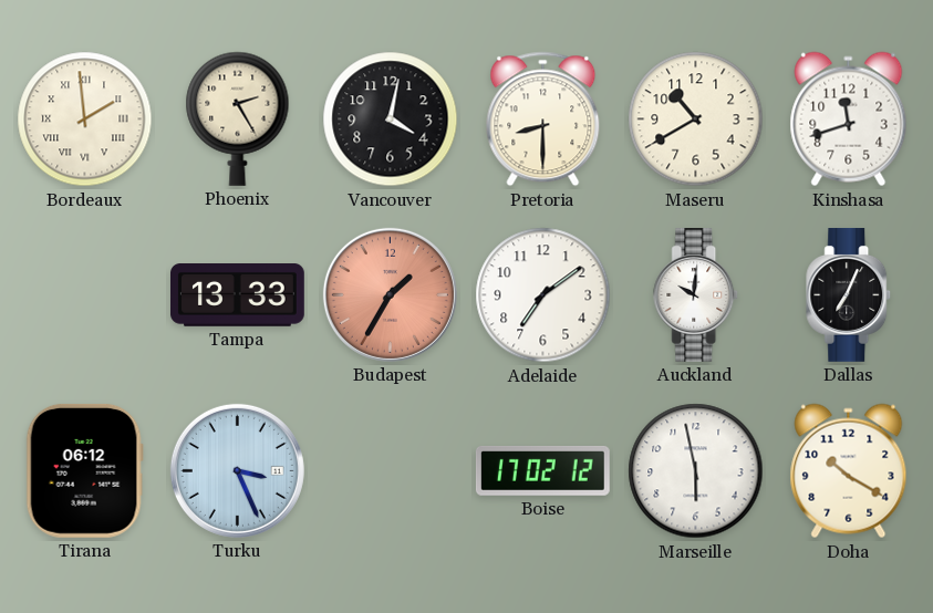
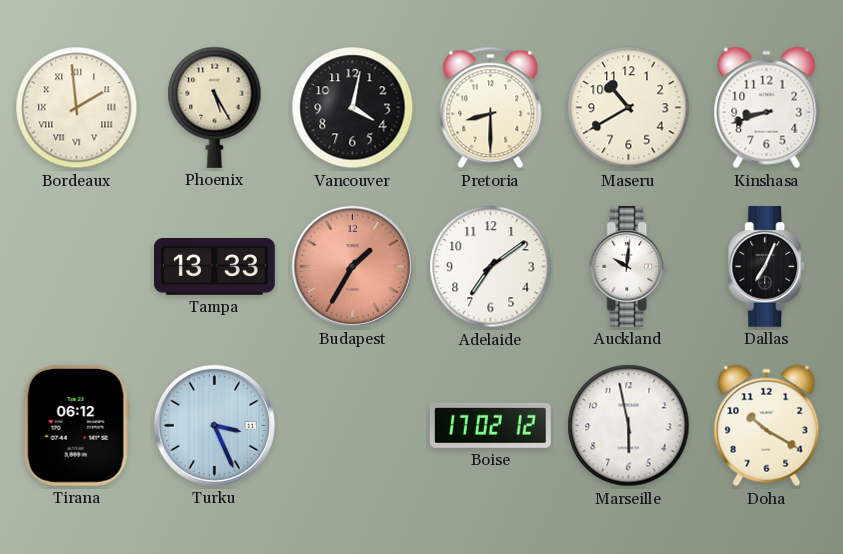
Phoenix: 2:25 -> 5:25
Kinshasa: 11:42 -> 8:42
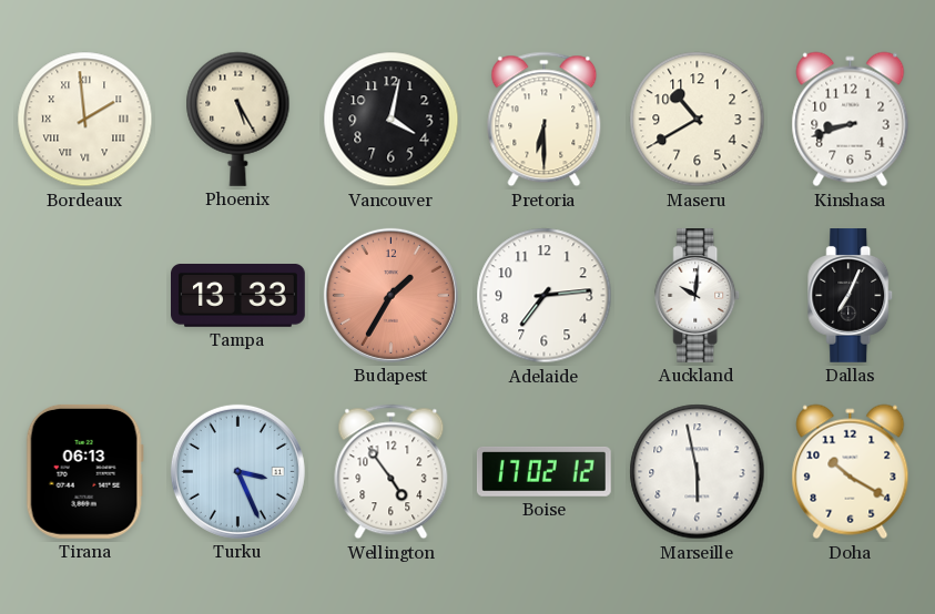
Pretoria: 8:30 -> 6:30
Adelaide: 7:09 -> 7:14
Tirana: 06:12 -> 06:13
Wellington: none -> 4:54
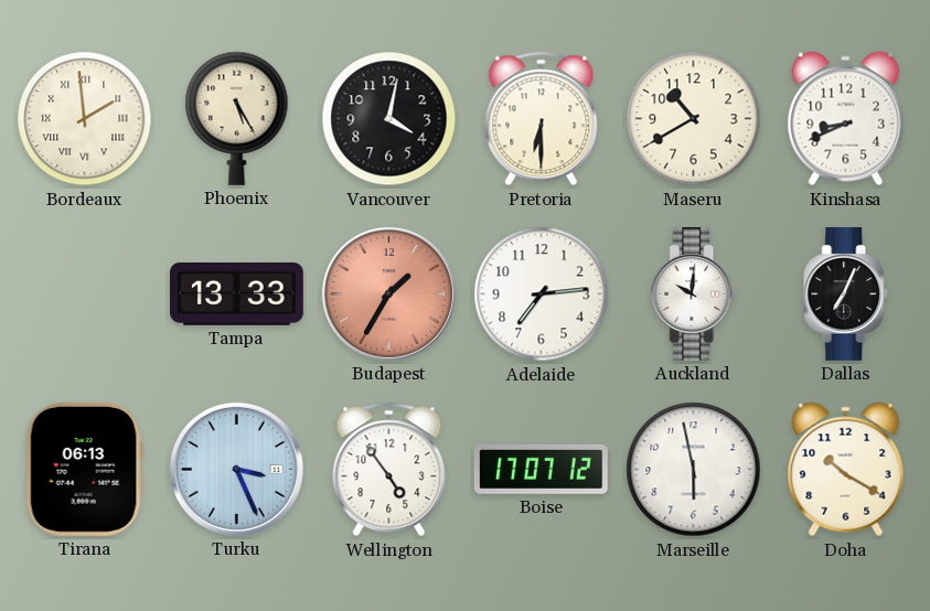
Kinshasa: 8:42 -> 8:41
Boise: 17:02 -> 17:07
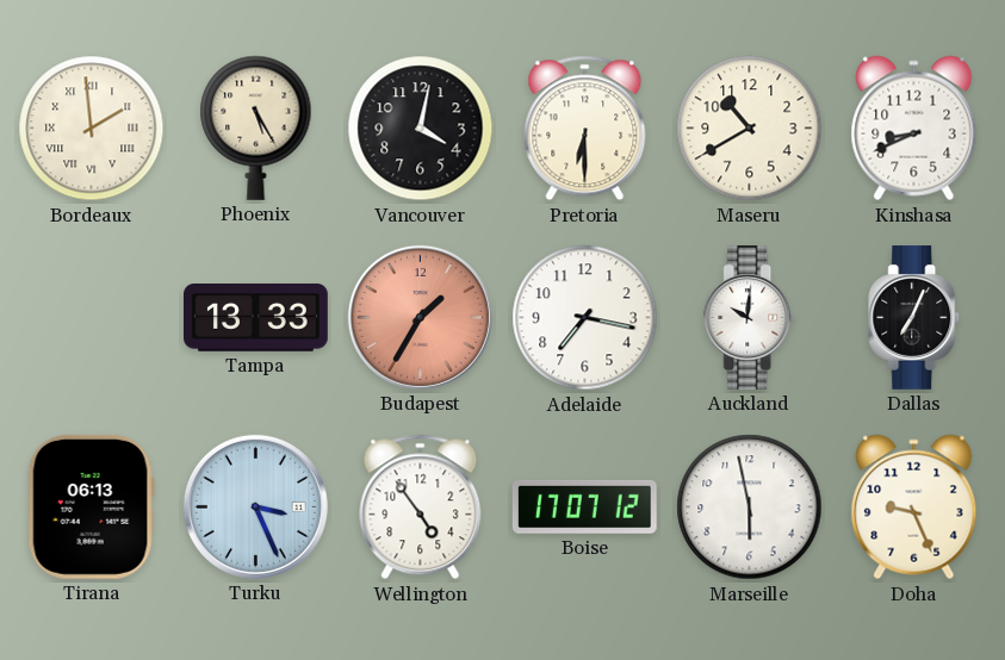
Adelaide: 7:14 -> 7:17
Doha: 10:20 -> 9:26
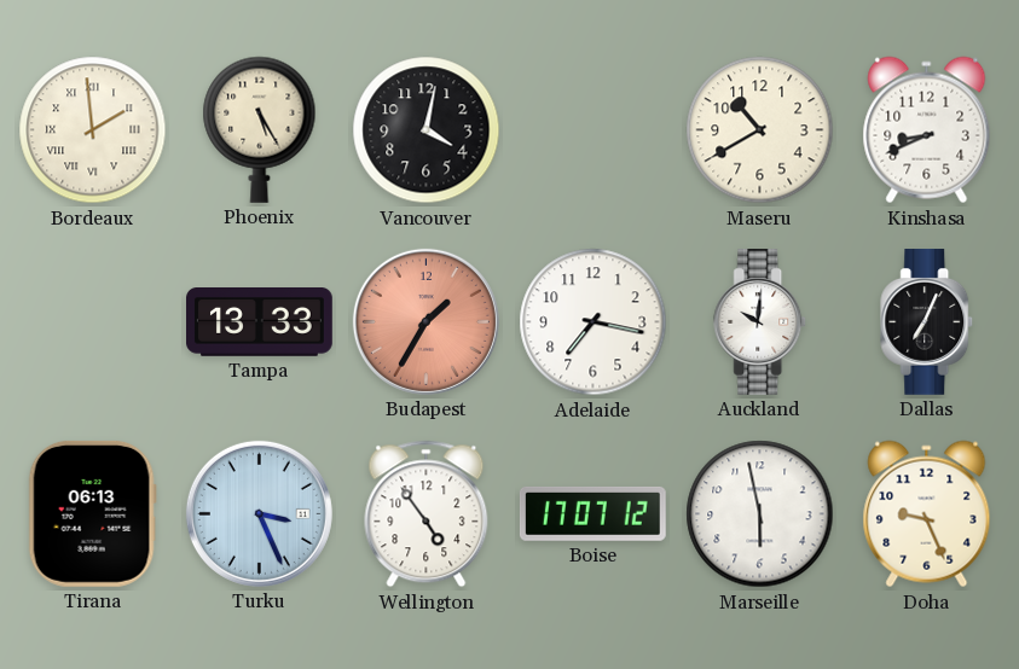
Pretoria: 6:30 -> none
